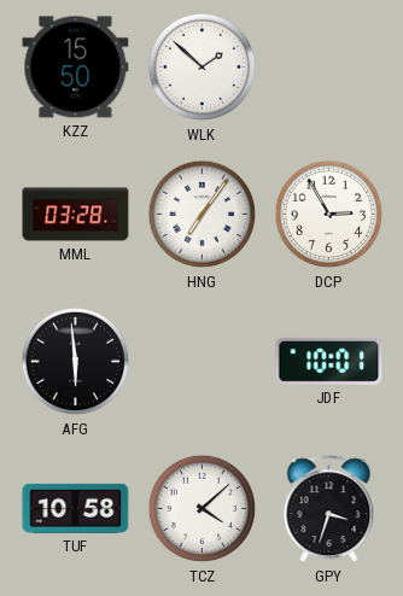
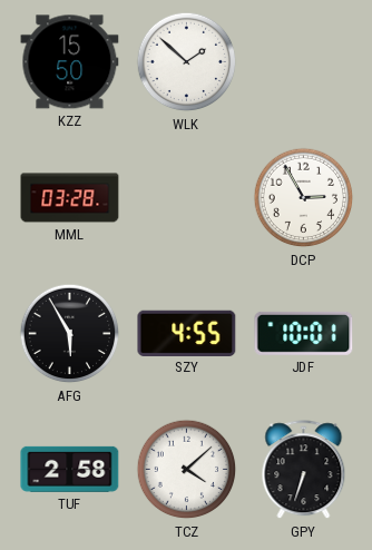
HNG: 7:06 -> none
AFG: 5:59 -> 5:55
SZY: none -> 4:55
TUF: 10:58 -> 2:58
GPY: 3:33 -> 6:33
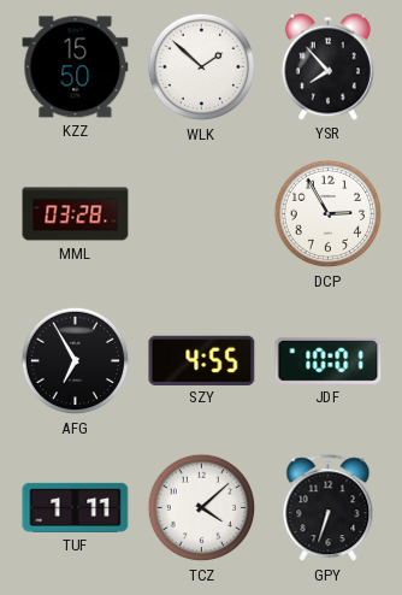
YSR: none -> 7:53
AFG: 5:55 -> 6:55
TUF: 2:58 -> 1:11
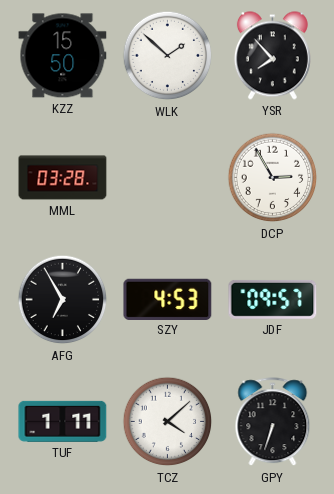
SZY: 4:55 -> 4:53
JDF: 10:01 -> 09:57
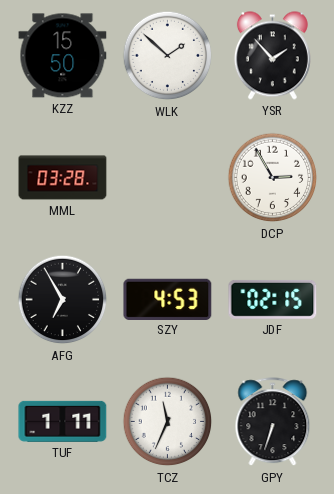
YSR: 7:53 -> 1:53
JDF: 09:57 -> 02:15
TCZ: 4:08 -> 11:34
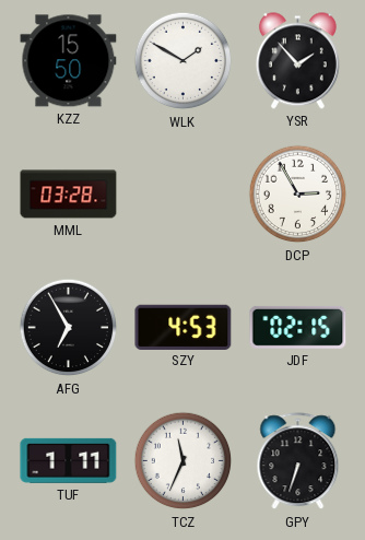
WLK: 1:52 -> 1:50
